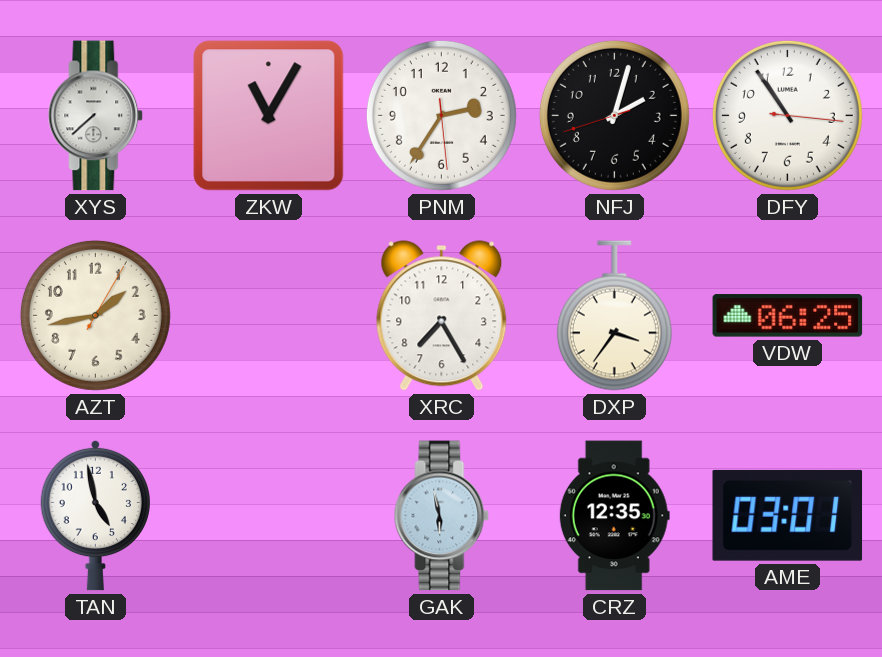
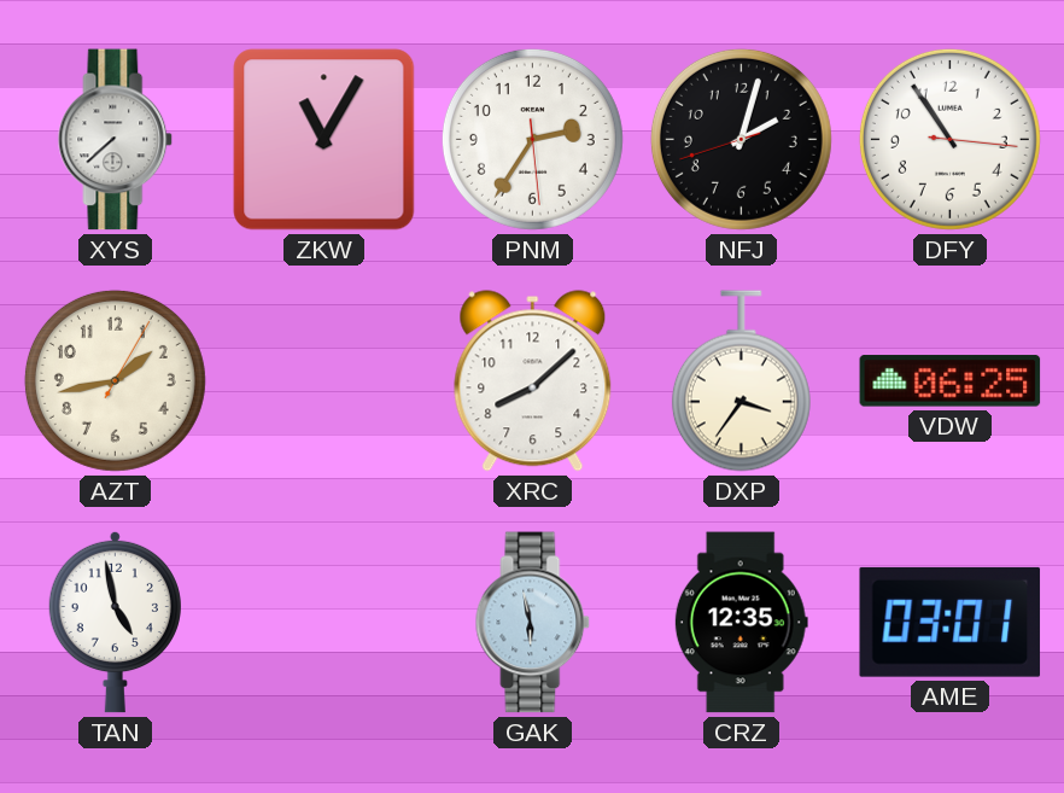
XRC: 7:25 -> 8:08
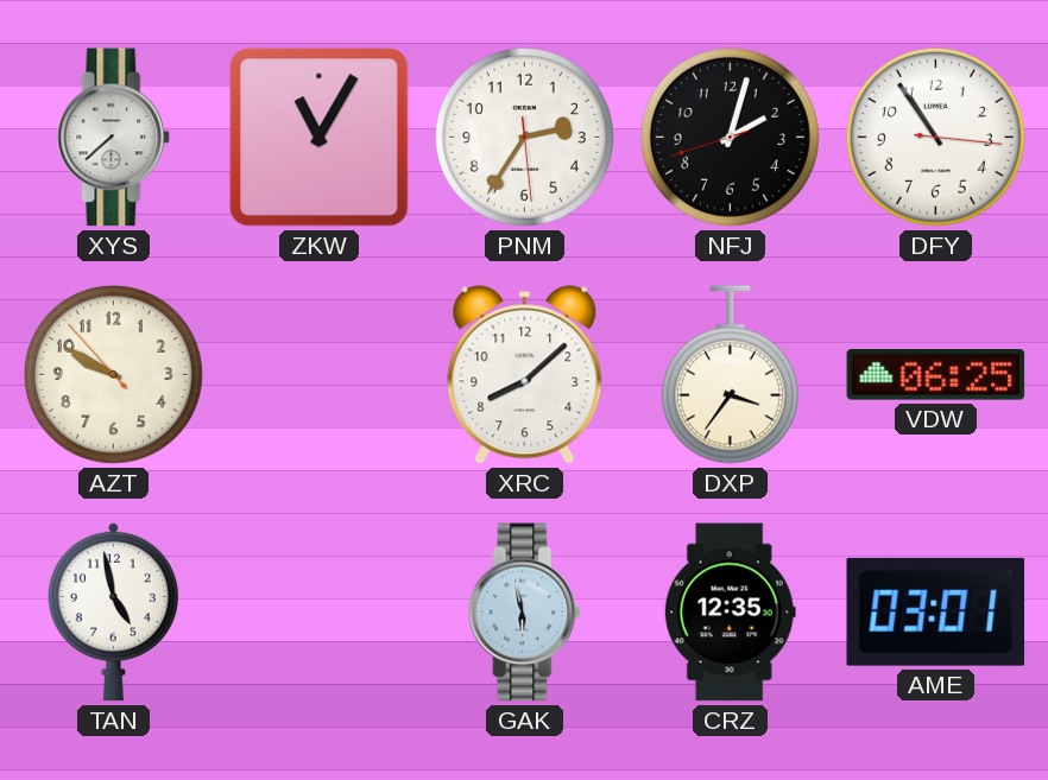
AZT: 1:43 -> 9:49
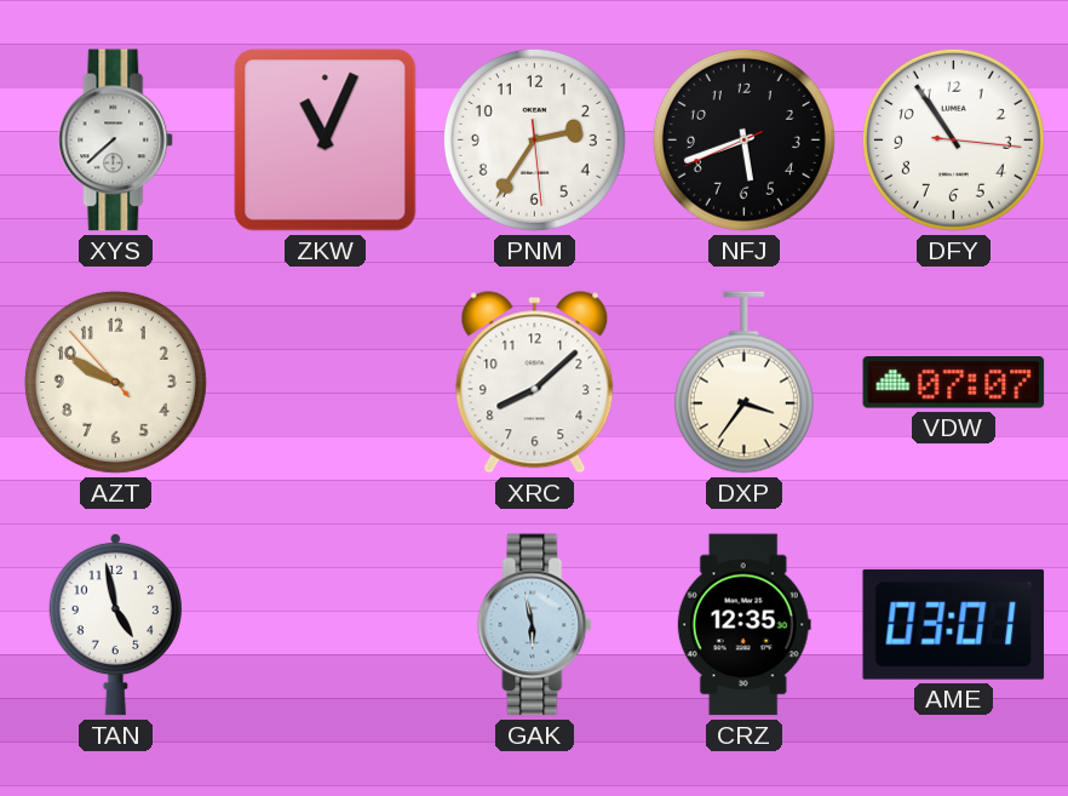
ZKW: 11:05 -> 11:04
NFJ: 2:02 -> 5:41
VDW: 06:25 -> 07:07
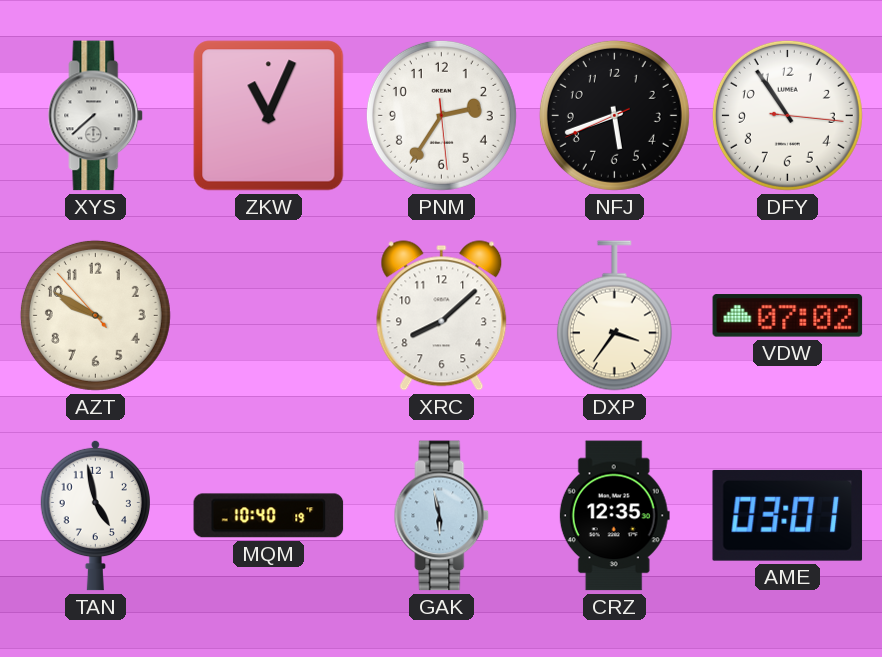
VDW: 07:07 -> 07:02
MQM: none -> 10:40
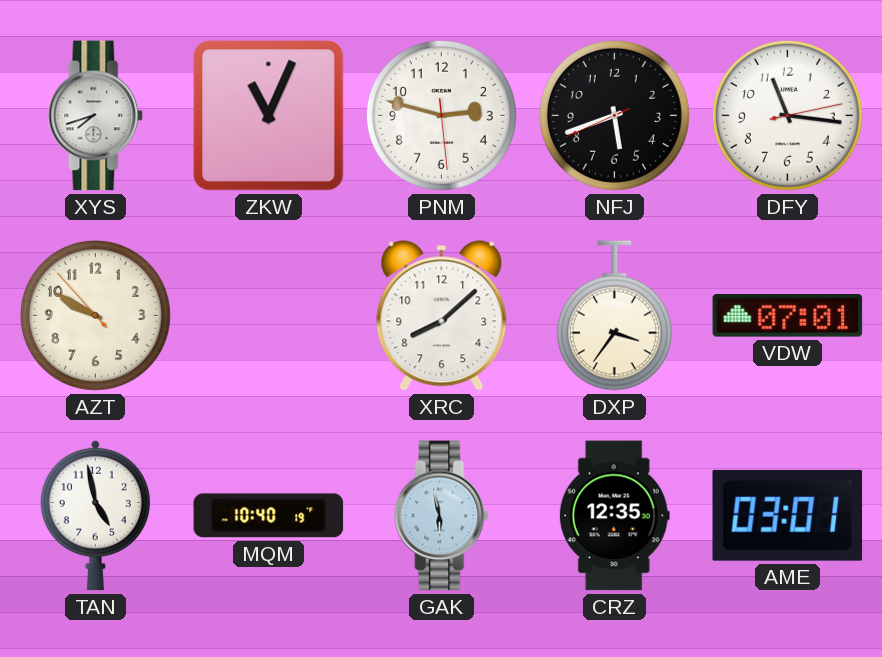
XYS: 7:38 -> 7:42
PNM: 2:35 -> 2:47
DFY: 10:54 -> 11:16
VDW: 07:02 -> 07:01
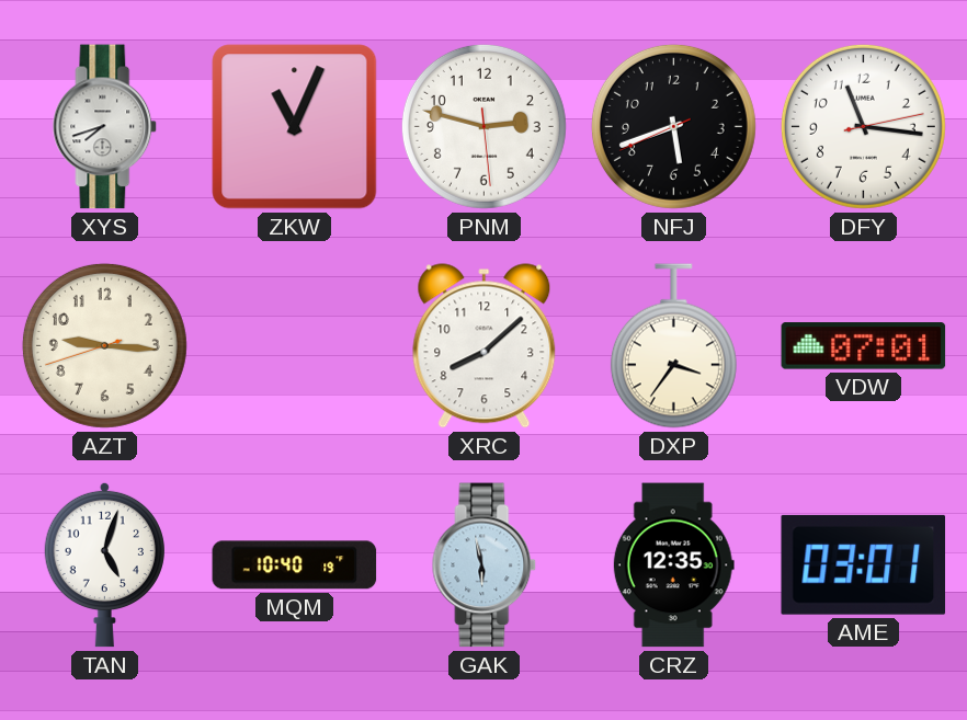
AZT: 9:49 -> 9:15
TAN: 4:58 -> 5:03
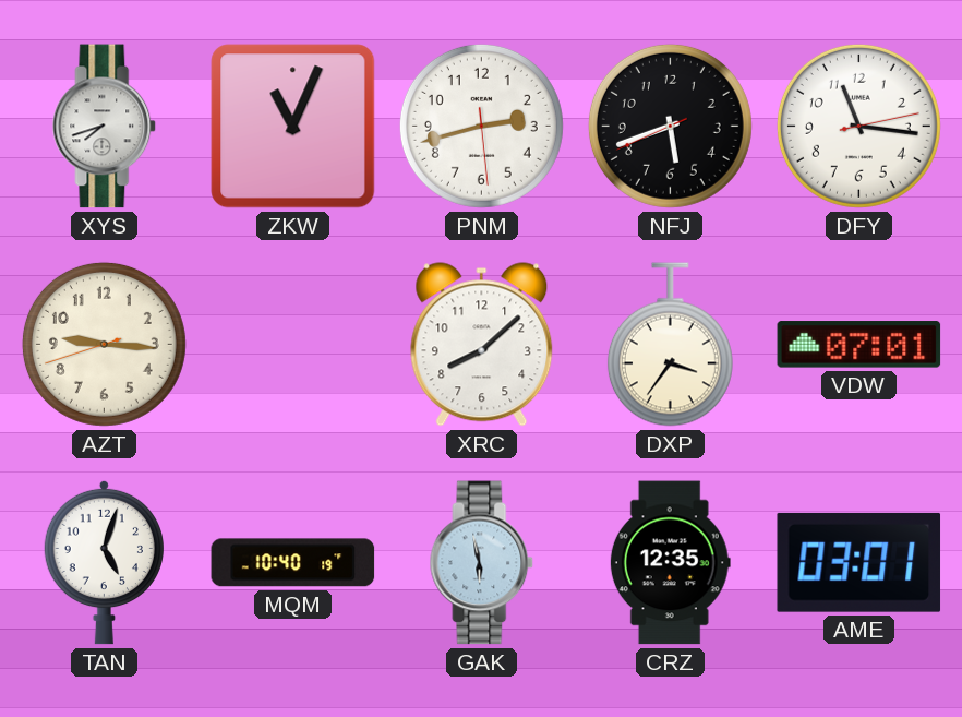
PNM: 2:47 -> 2:42
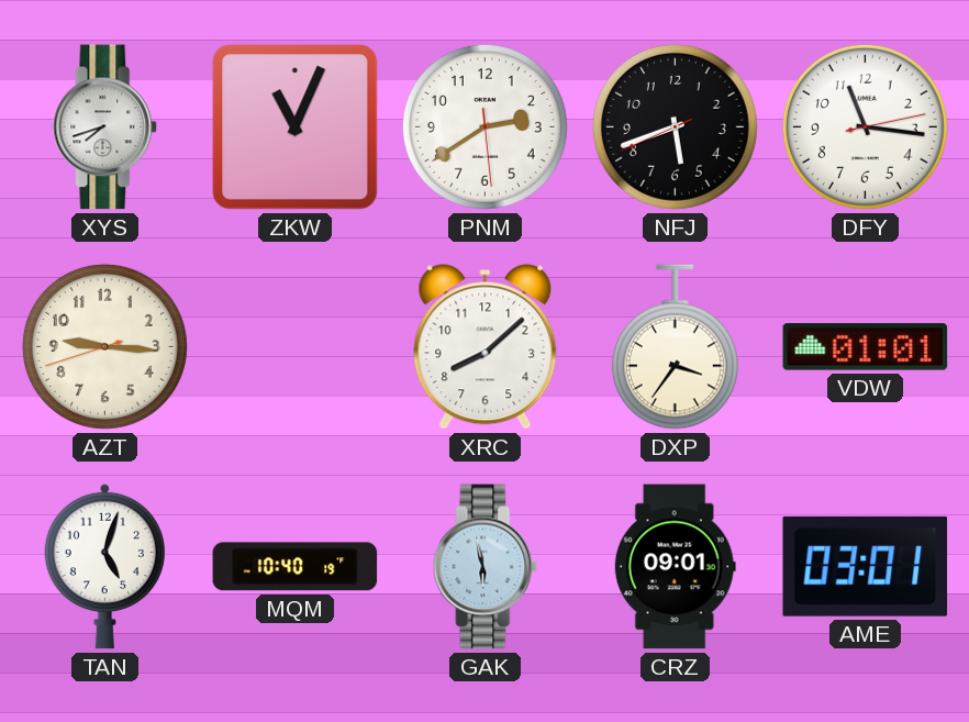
PNM: 2:42 -> 2:39
VDW: 07:01 -> 01:01
CRZ: 12:35 -> 09:01
